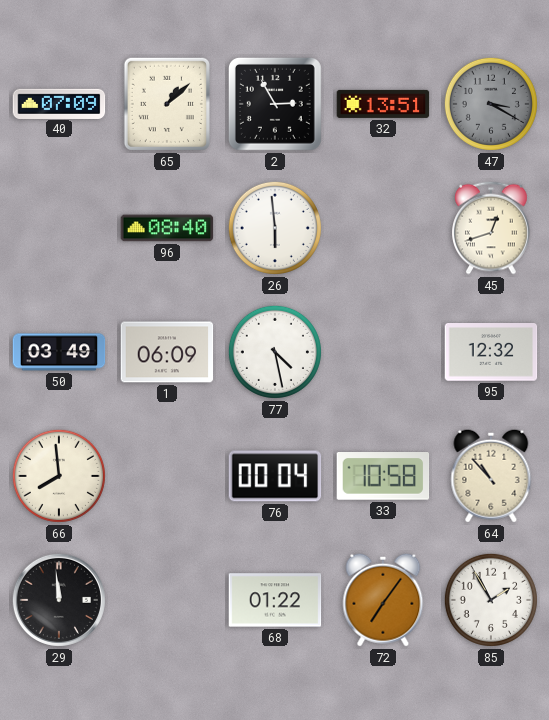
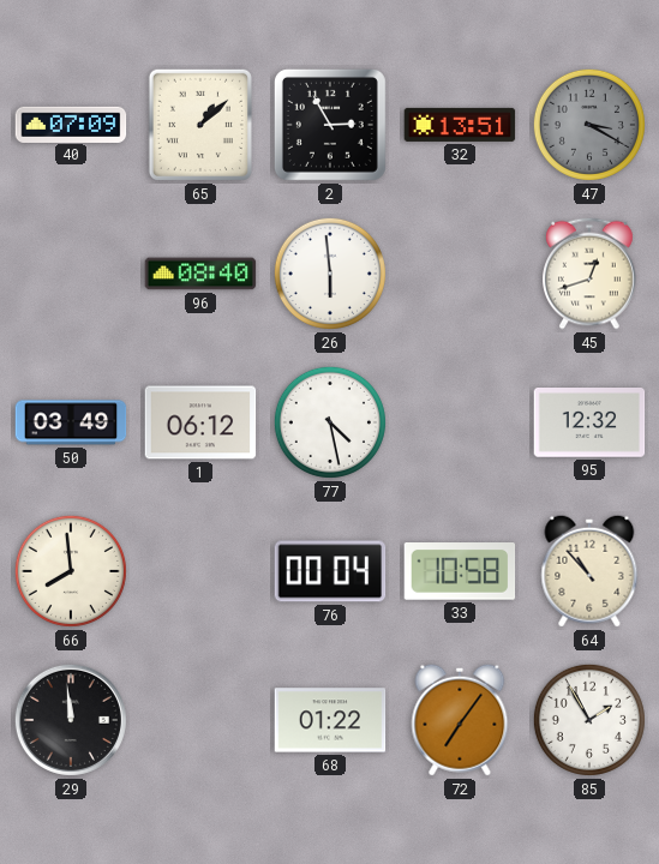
1: 06:09 -> 06:12
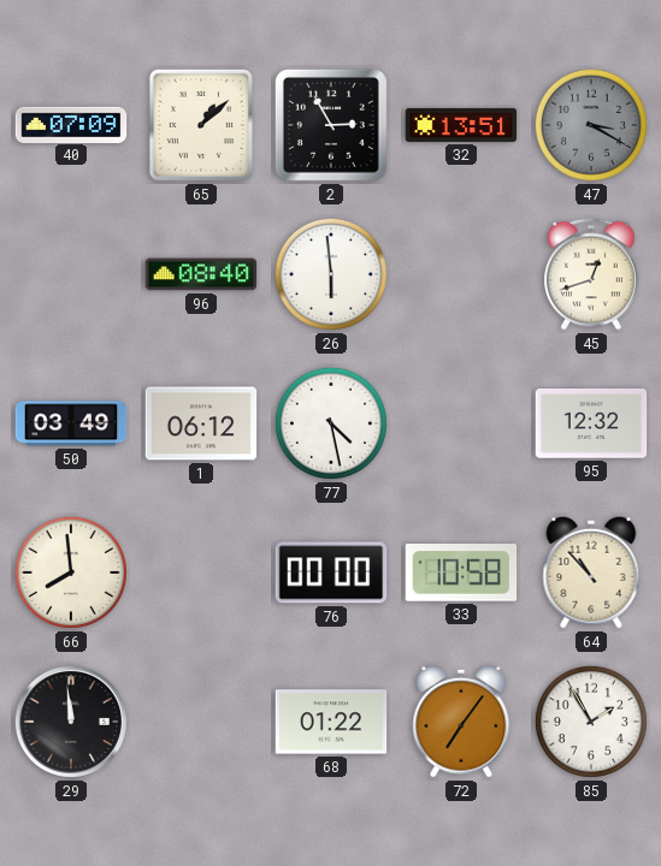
76: 00:04 -> 00:00
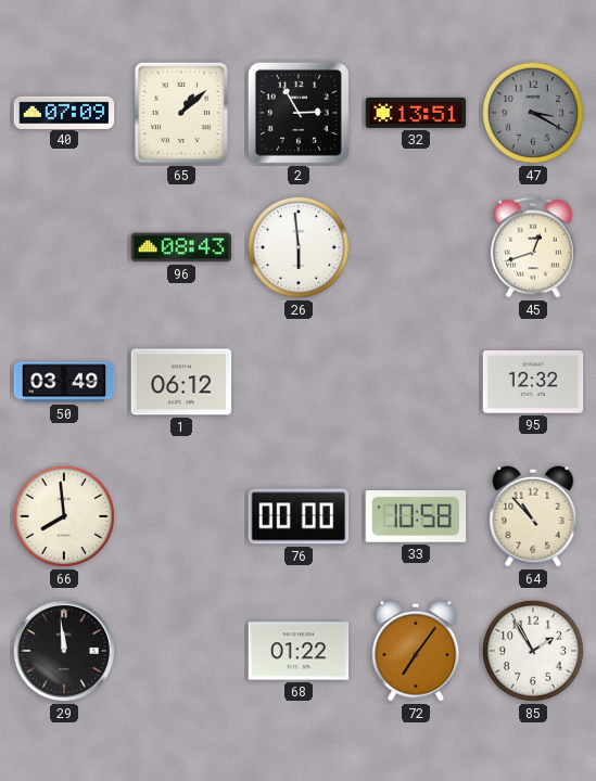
96: 08:40 -> 08:43
77: 4:28 -> none
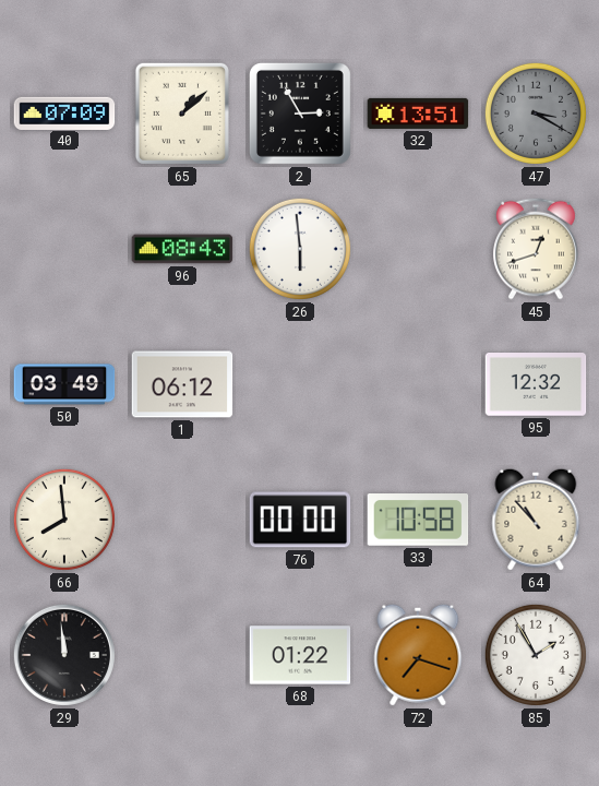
72: 7:06 -> 7:18
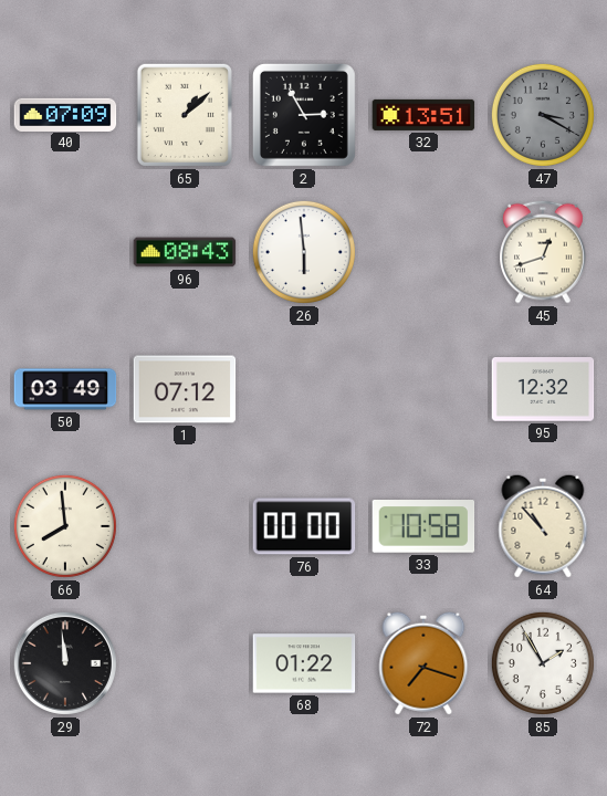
1: 06:12 -> 07:12
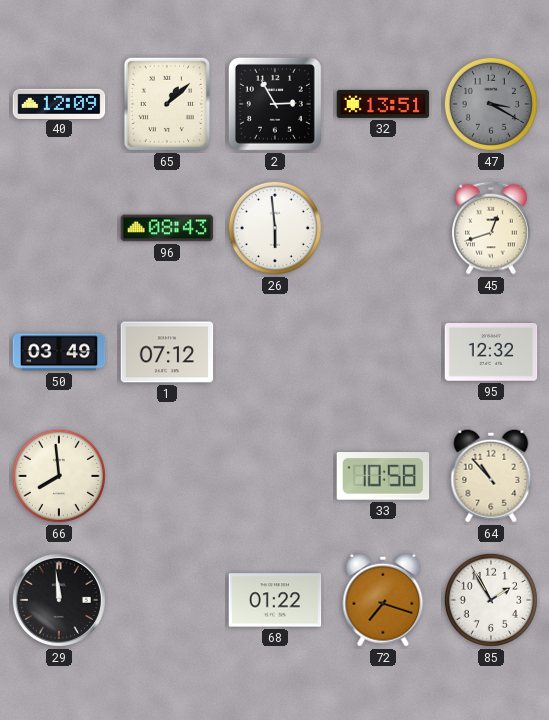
40: 07:09 -> 12:09
76: 00:00 -> none
